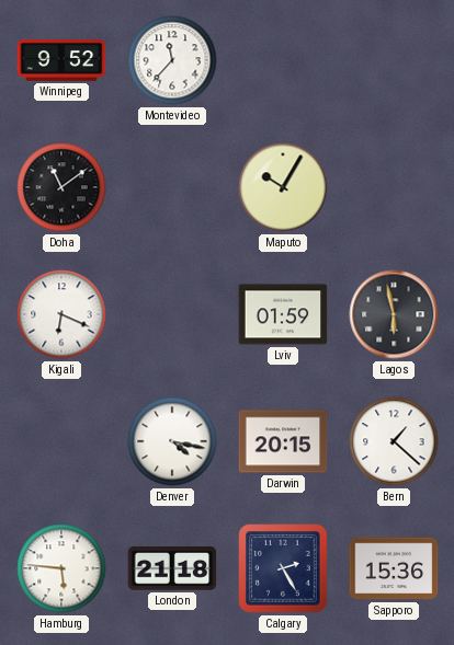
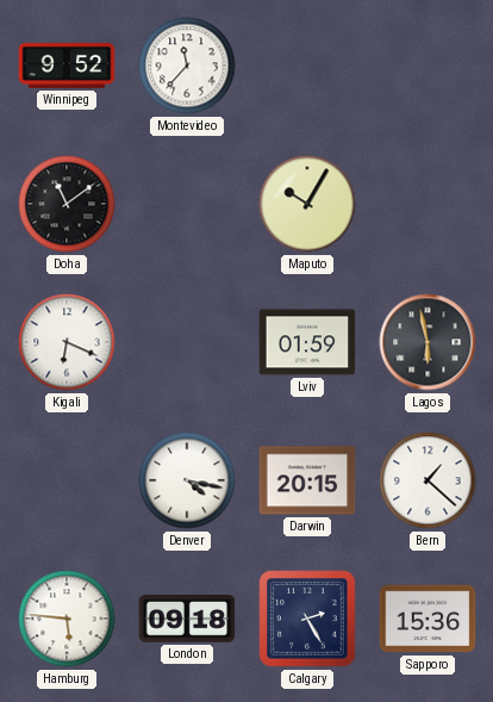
London: 21:18 -> 09:18
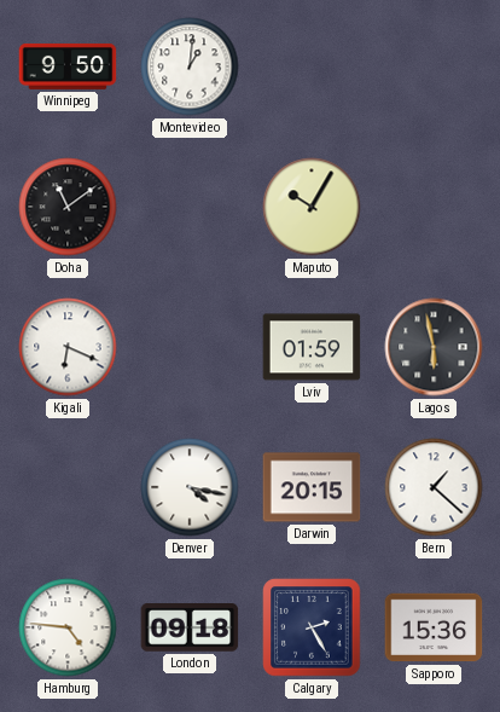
Winnipeg: 9:52 -> 9:50
Montevideo: 11:37 -> 1:01
Hamburg: 5:46 -> 4:46
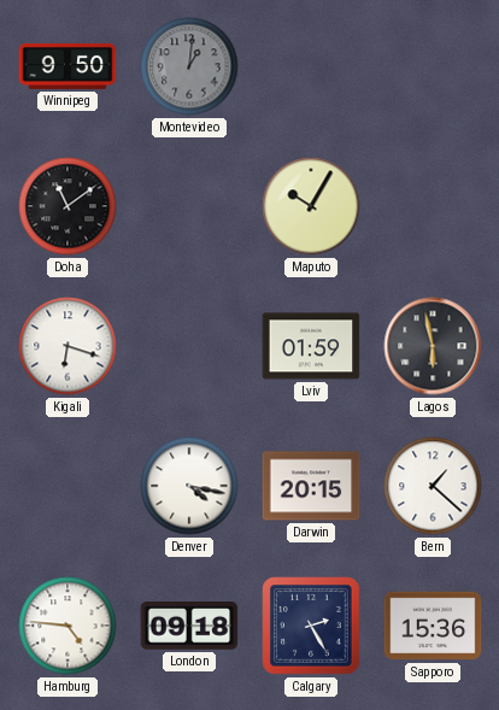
Montevideo dial: white -> grey
Kigali: 6:19 -> 6:18
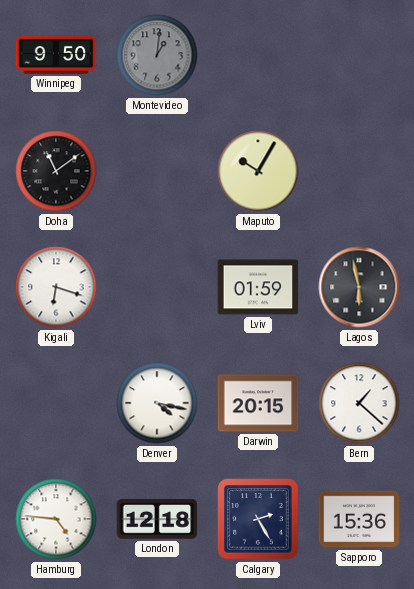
London: 09:18 -> 12:18
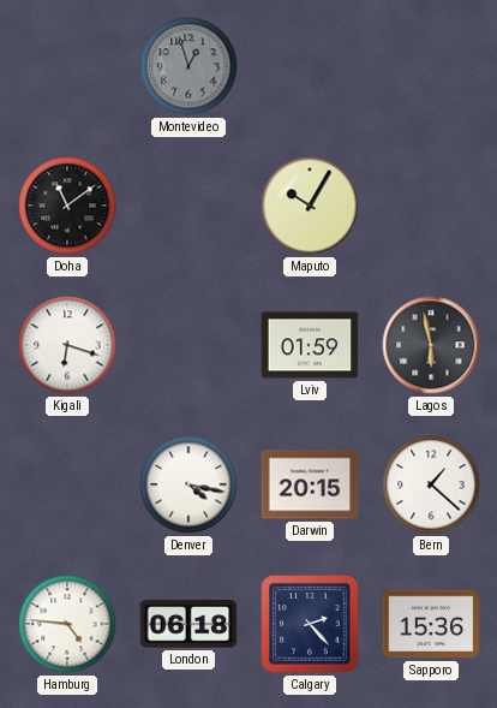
Winnipeg: 9:50 -> none
Montevideo: 1:01 -> 12:57
London: 12:18 -> 06:18
Calgary: 2:25 -> 2:23
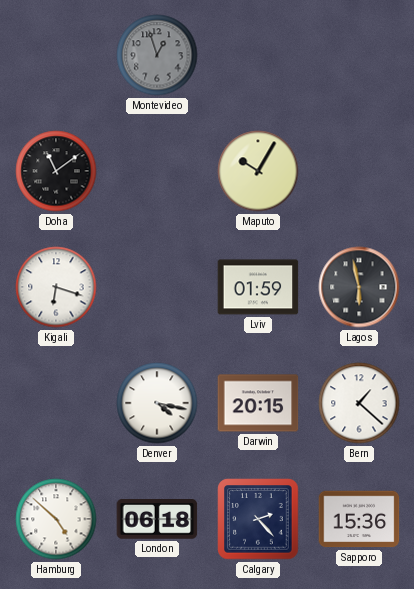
Hamburg: 4:46 -> 4:52
